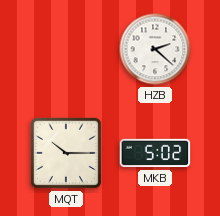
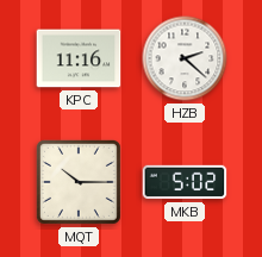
KPC: none -> 11:16
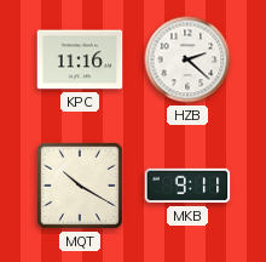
MQT: 10:15 -> 10:20
MKB: 5:02 -> 9:11
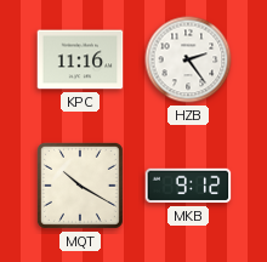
HZB: 2:22 -> 2:24
MKB: 9:11 -> 9:12
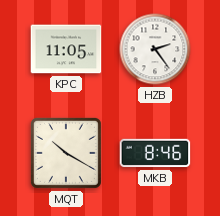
KPC: 11:16 -> 11:05
MKB: 9:12 -> 8:46
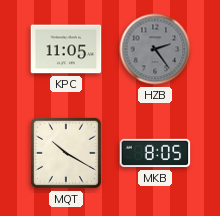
HZB dial: white -> grey
MKB: 8:46 -> 8:05
